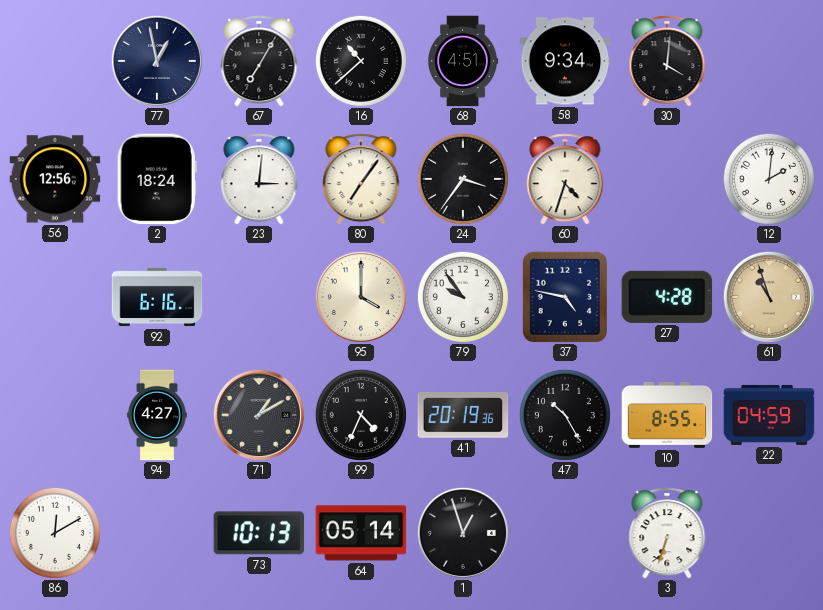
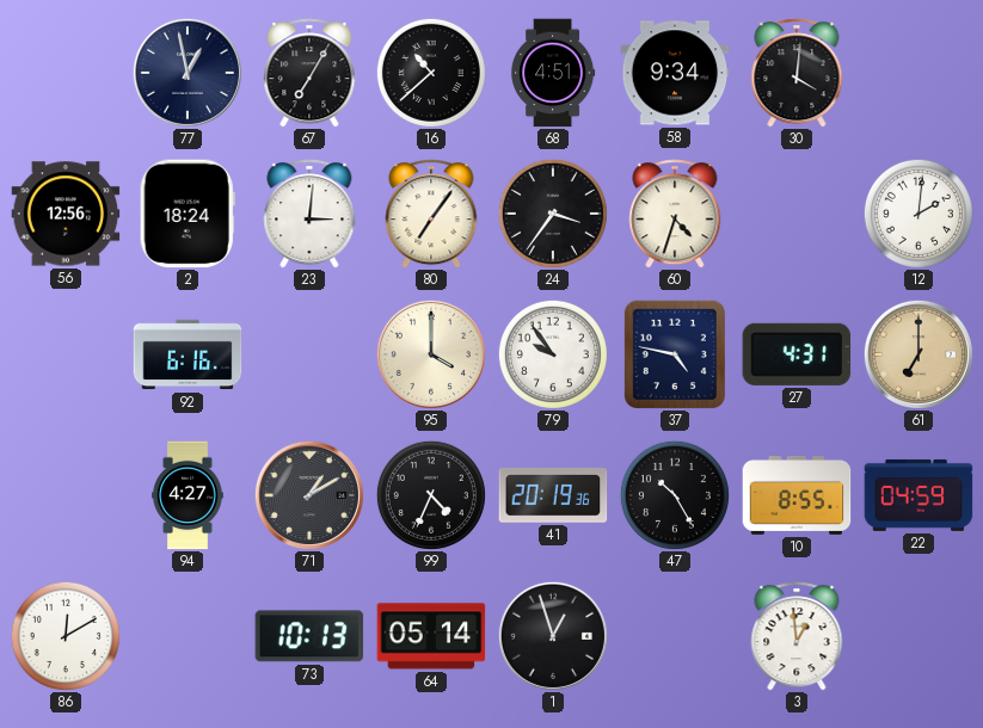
27: 4:28 -> 4:31
61: 10:57 -> 7:00
3: 6:33 -> 12:59
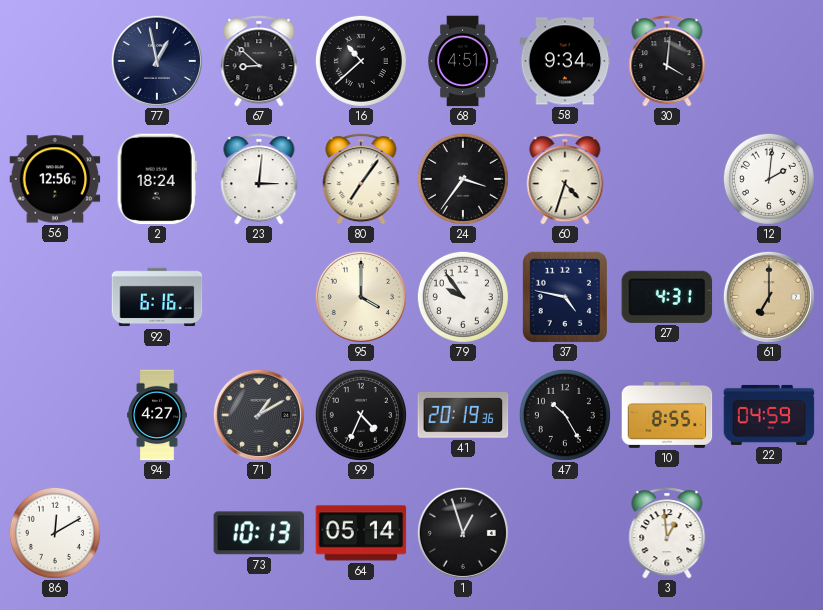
67: 7:05 -> 8:52
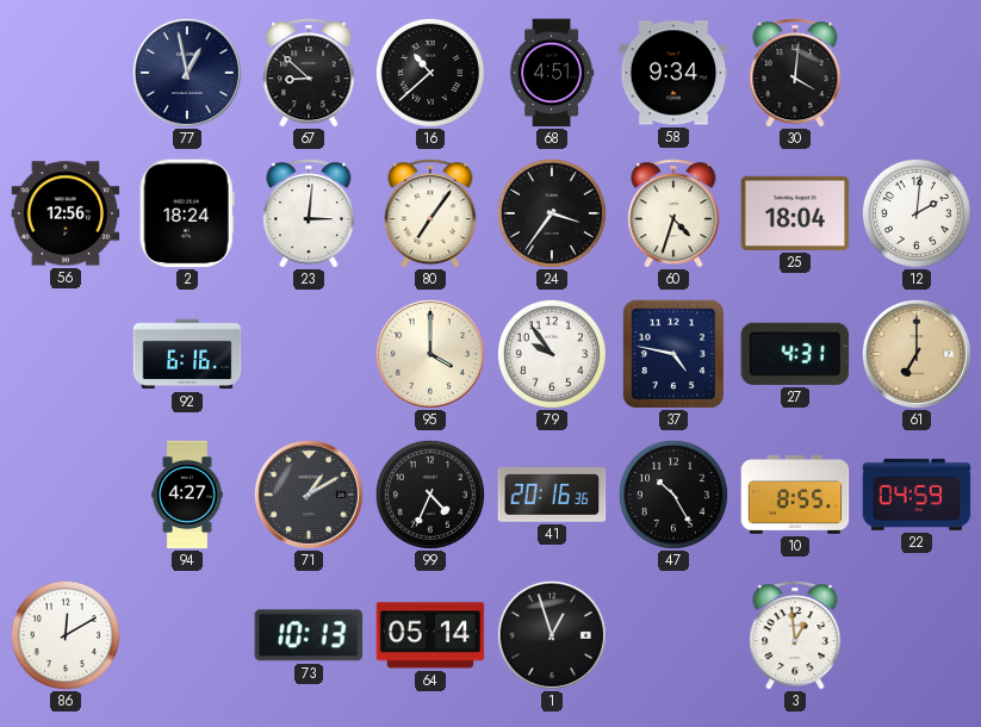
25: none -> 18:04
41: 20:19 -> 20:16
